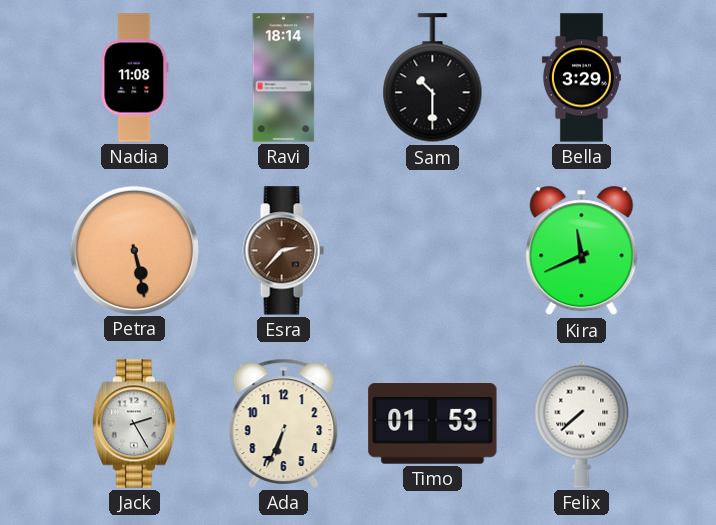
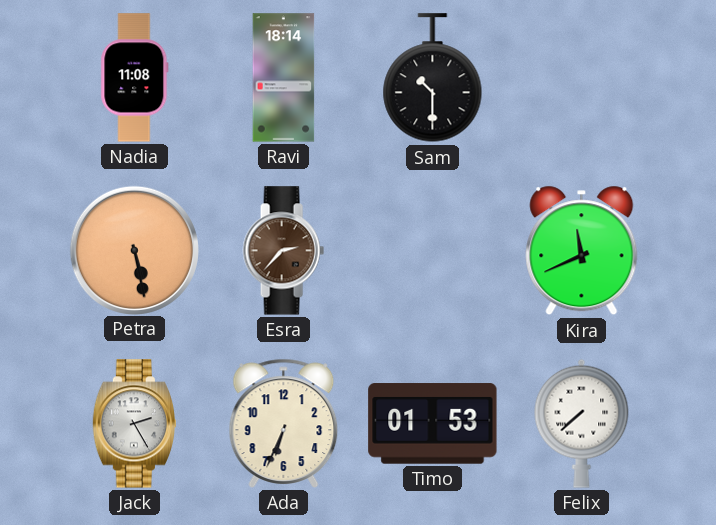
Bella: 3:29 -> none
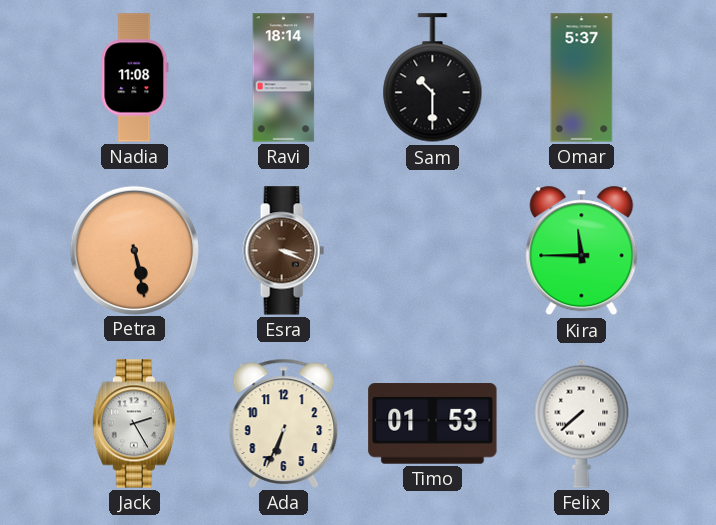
Omar: none -> 5:37
Esra: 2:37 -> 3:19
Kira: 11:41 -> 11:45
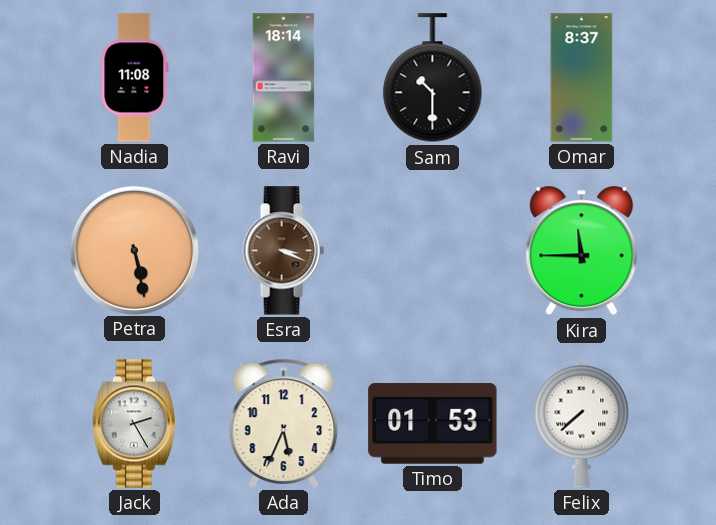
Omar: 5:37 -> 8:37
Ada: 6:34 -> 5:34
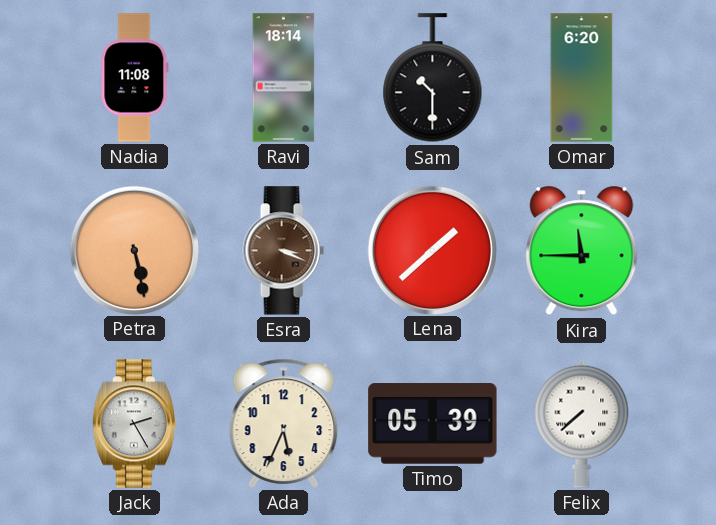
Omar: 8:37 -> 6:20
Lena: none -> 1:38
Timo: 01:53 -> 05:39
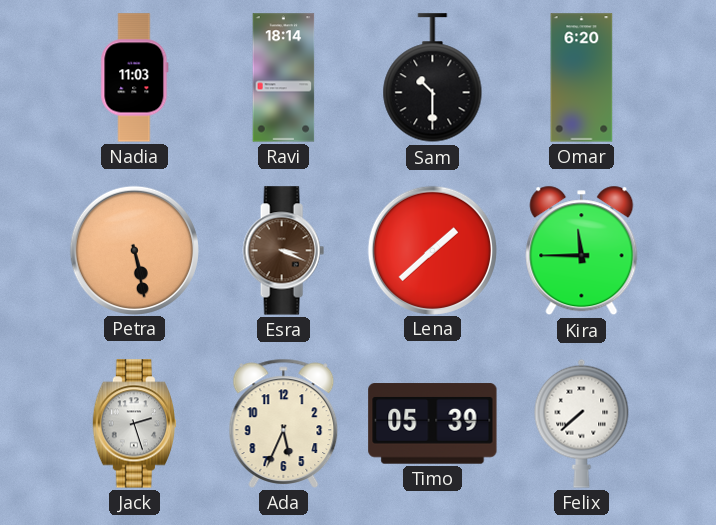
Nadia: 11:08 -> 11:03
Jack: 2:25 -> 2:27
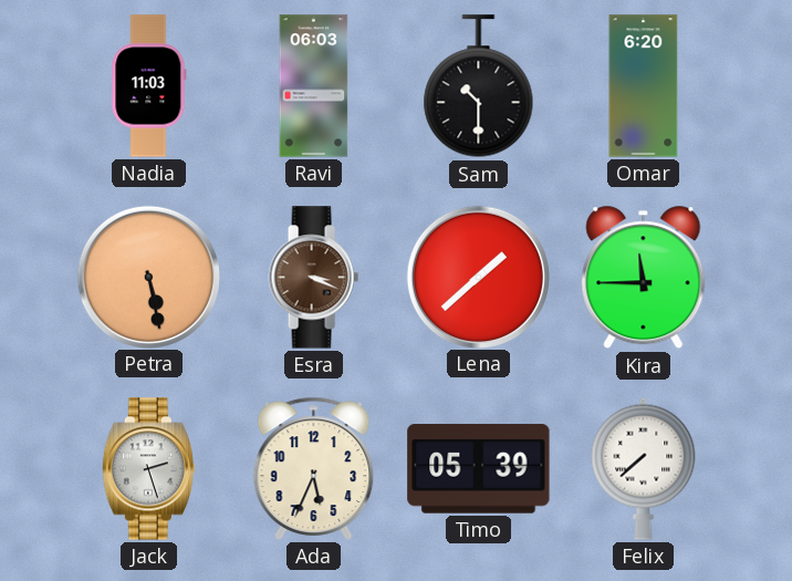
Ravi: 18:14 -> 06:03
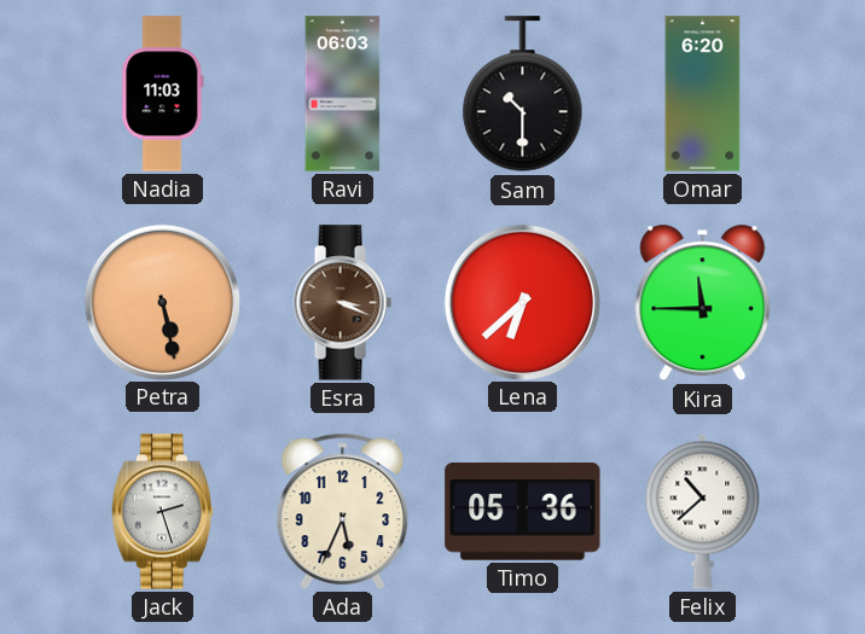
Lena: 1:38 -> 6:38
Timo: 05:39 -> 05:36
Felix: 7:38 -> 10:38
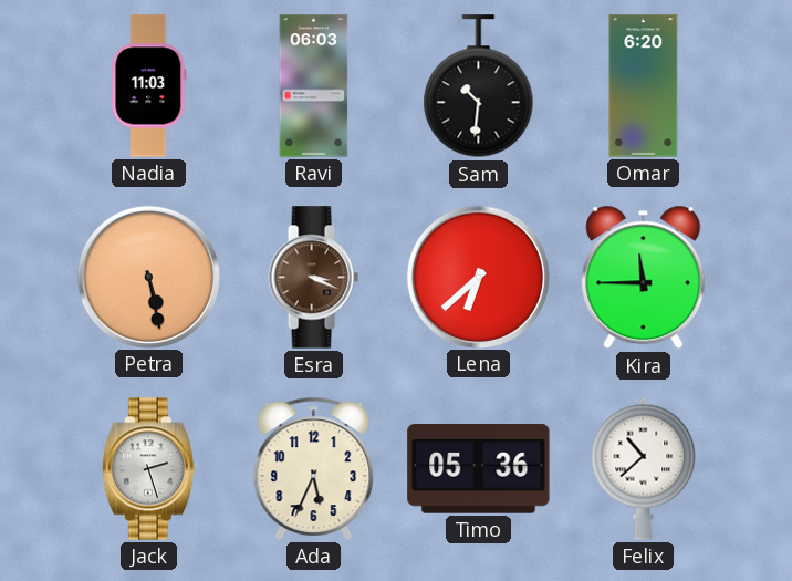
Sam: 10:30 -> 10:31
